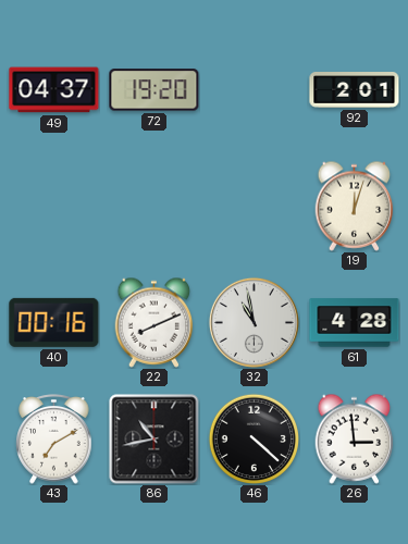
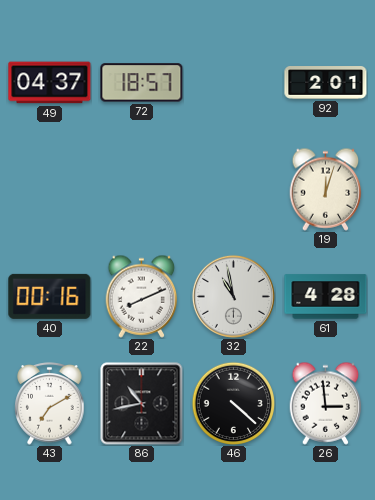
72: 19:20 -> 18:57
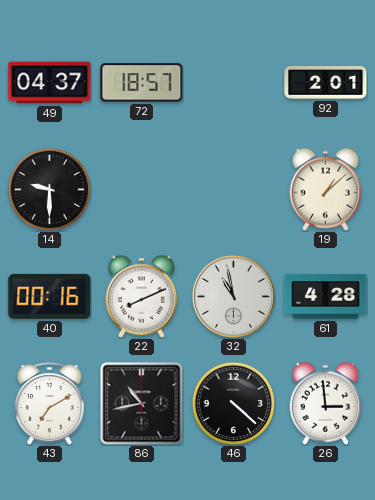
14: none -> 9:30
19: 12:03 -> 1:08
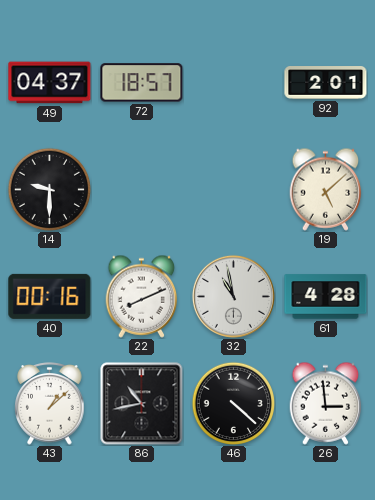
19: 1:08 -> 5:08
43: 7:10 -> 1:08
